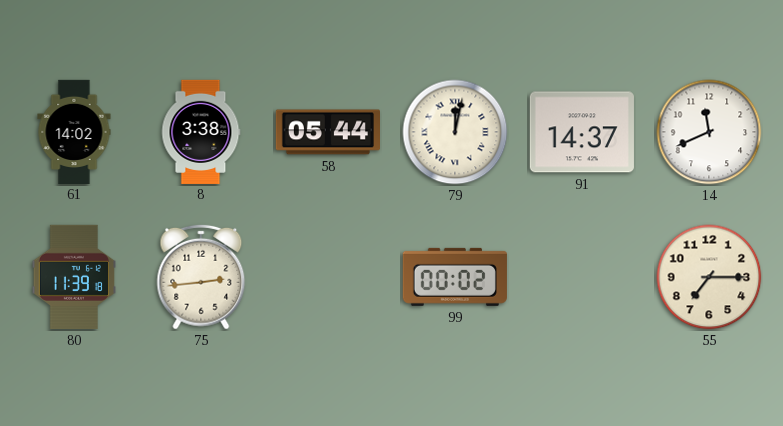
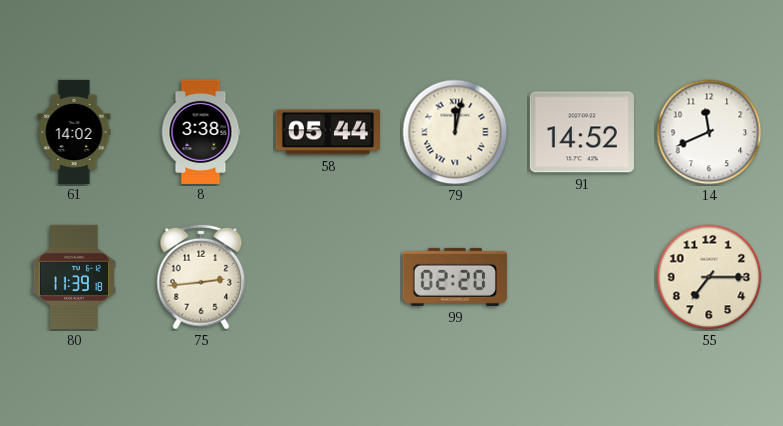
91: 14:37 -> 14:52
99: 00:02 -> 02:20
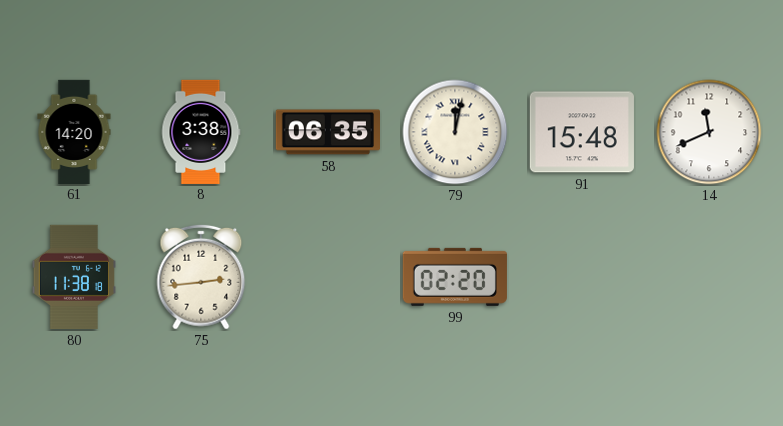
61: 14:02 -> 14:20
58: 05:44 -> 06:35
91: 14:52 -> 15:48
80: 11:39 -> 11:38
55: 7:15 -> none
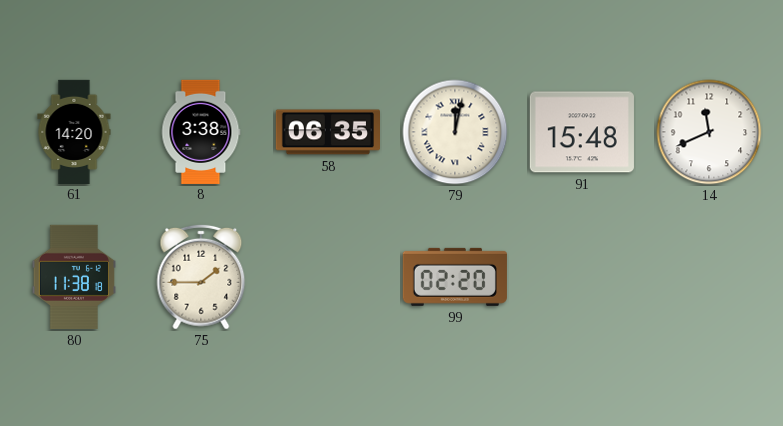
75: 2:44 -> 1:45
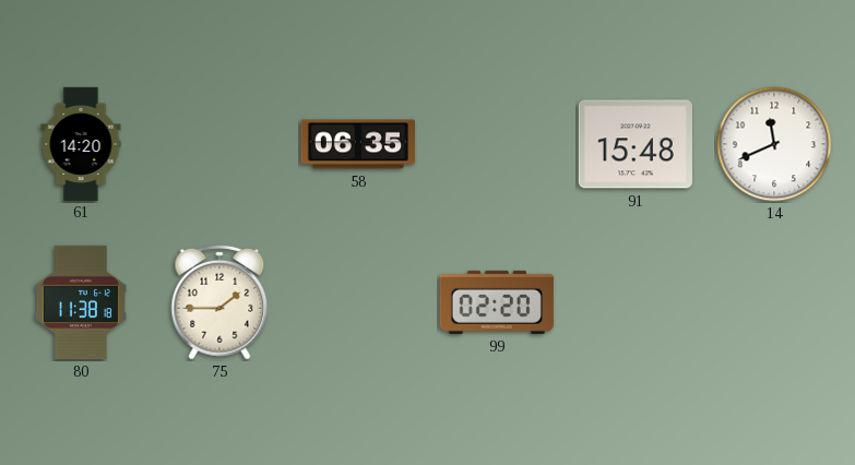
8: 3:38 -> none
79: 12:02 -> none
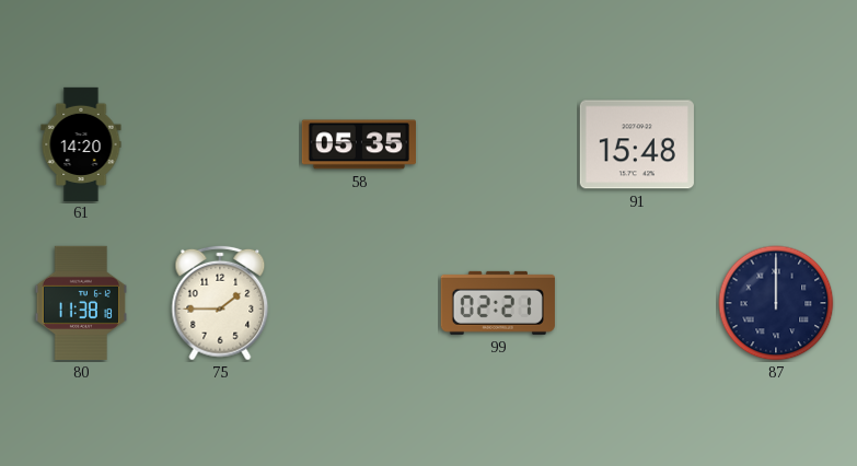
58: 06:35 -> 05:35
14: 11:41 -> none
99: 02:20 -> 02:21
87: none -> 12:00
